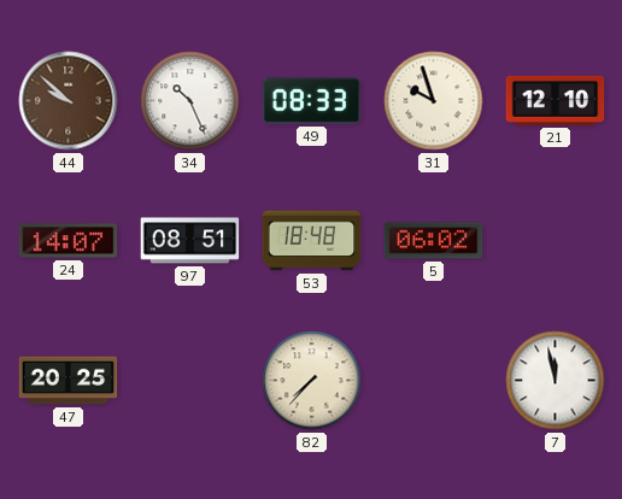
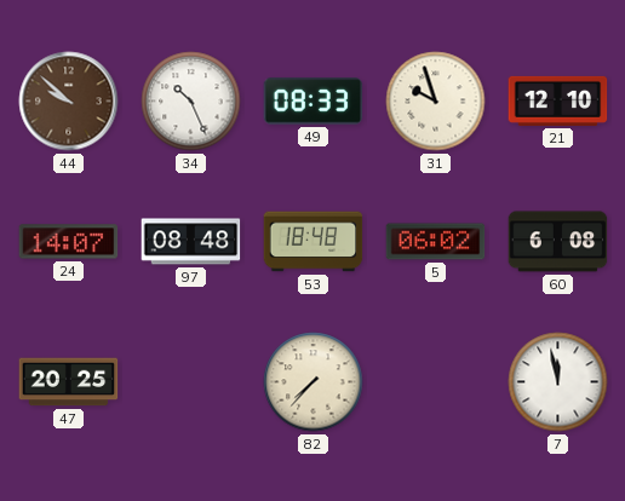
97: 08:51 -> 08:48
60: none -> 6:08
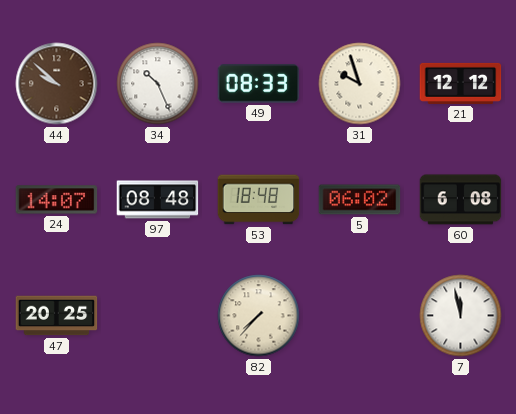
21: 12:10 -> 12:12
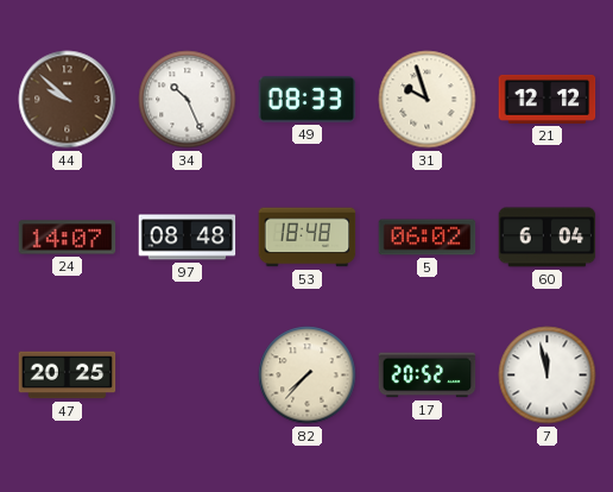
60: 6:08 -> 6:04
17: none -> 20:52
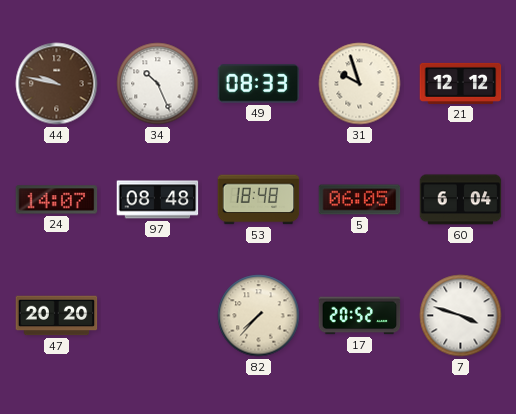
44: 9:52 -> 9:47
5: 06:02 -> 06:05
47: 20:25 -> 20:20
7: 11:58 -> 3:48
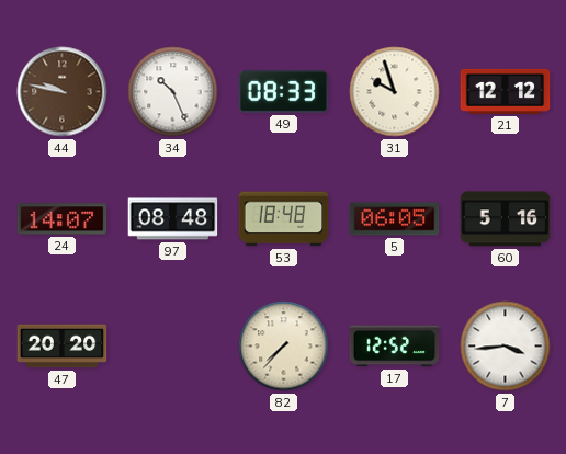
60: 6:04 -> 5:16
17: 20:52 -> 12:52
7: 3:48 -> 3:44
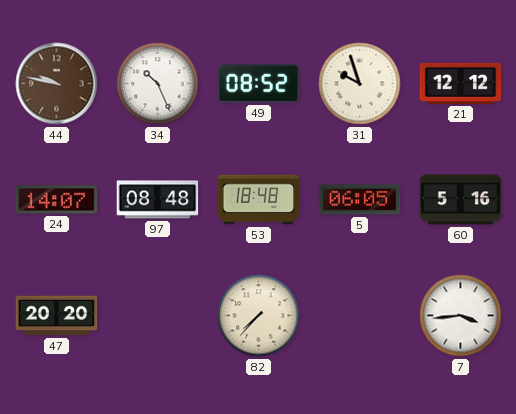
49: 08:33 -> 08:52
17: 12:52 -> none
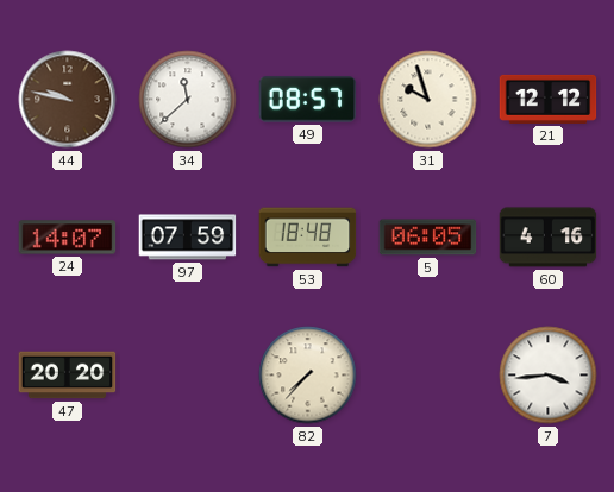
34: 10:26 -> 11:38
49: 08:52 -> 08:57
97: 08:48 -> 07:59
60: 5:16 -> 4:16
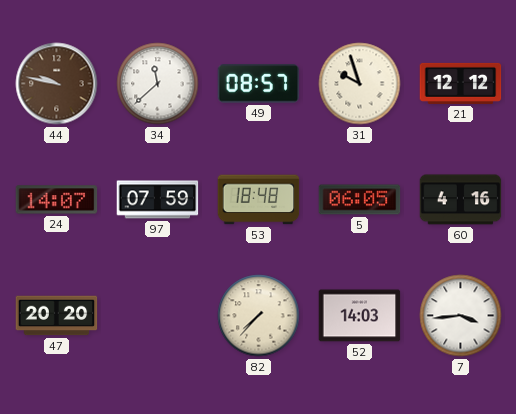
52: none -> 14:03
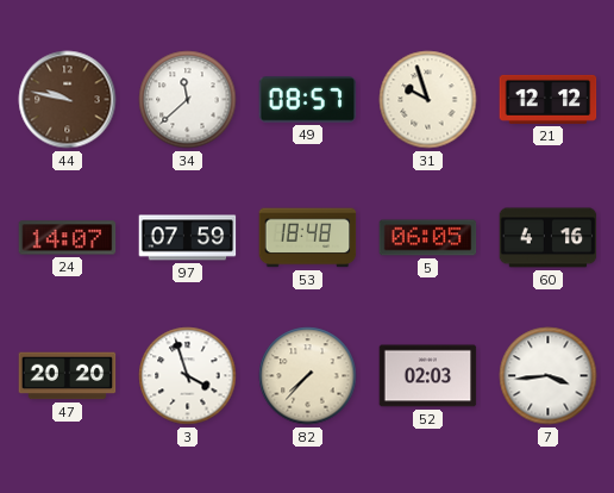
3: none -> 3:57
52: 14:03 -> 02:03
